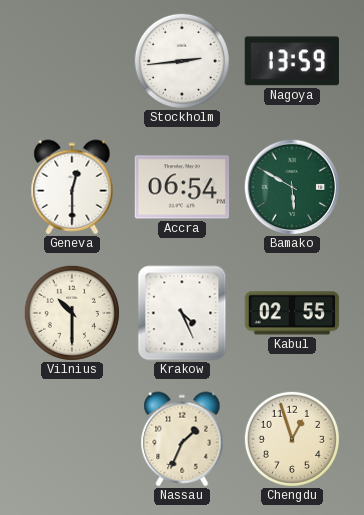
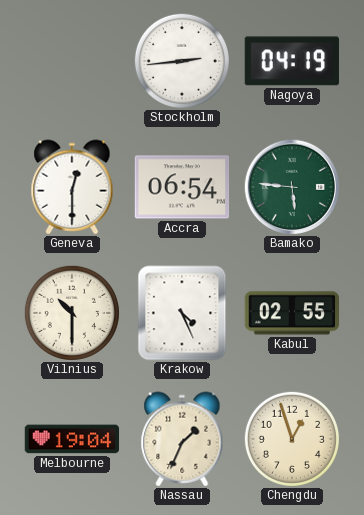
Nagoya: 13:59 -> 04:19
Bamako: 5:50 -> 5:46
Melbourne: none -> 19:04
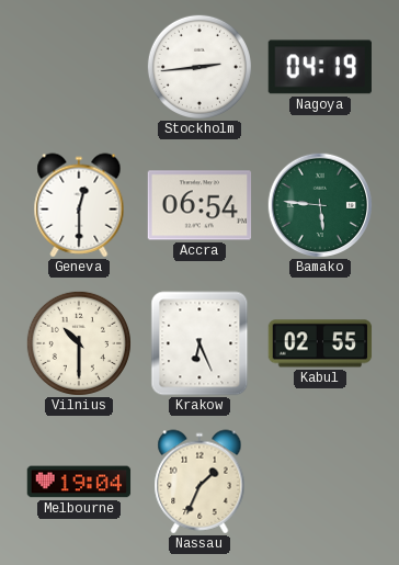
Krakow: 4:26 -> 6:26
Chengdu: 12:57 -> none
